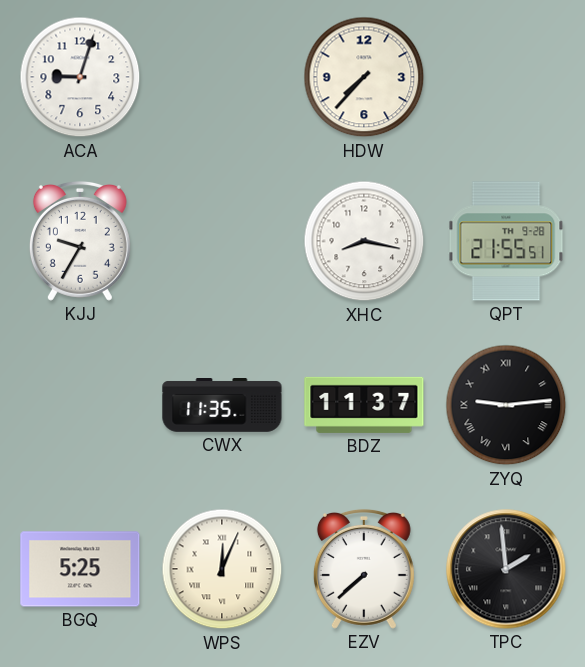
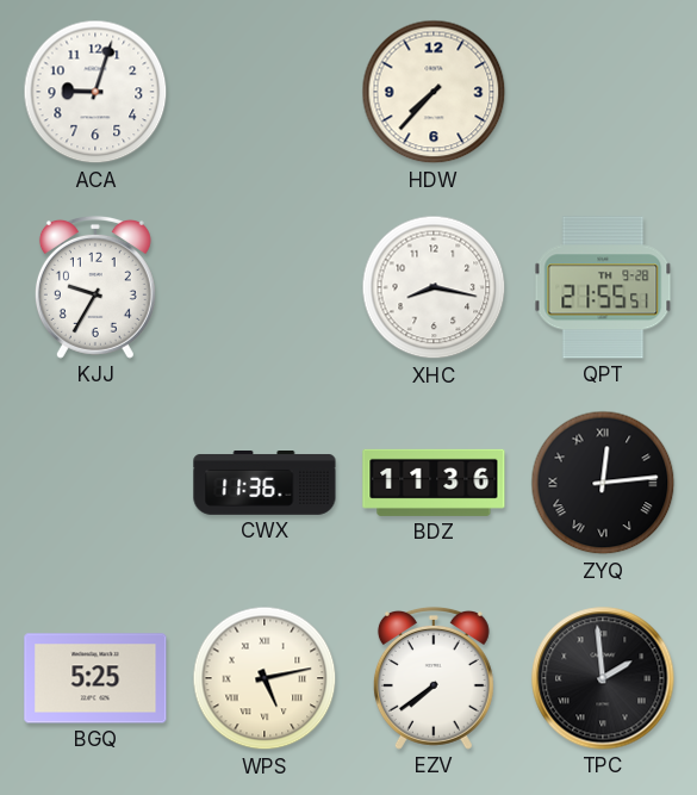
CWX: 11:35 -> 11:36
BDZ: 11:37 -> 11:36
ZYQ: 9:14 -> 12:14
WPS: 12:04 -> 5:13
EZV: 7:38 -> 7:39
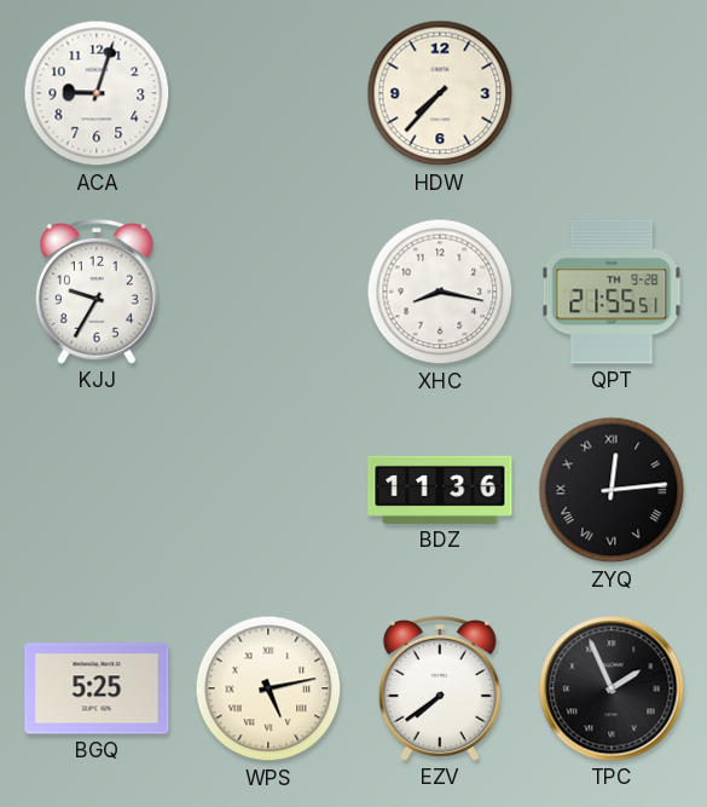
CWX: 11:36 -> none
TPC: 1:59 -> 1:56
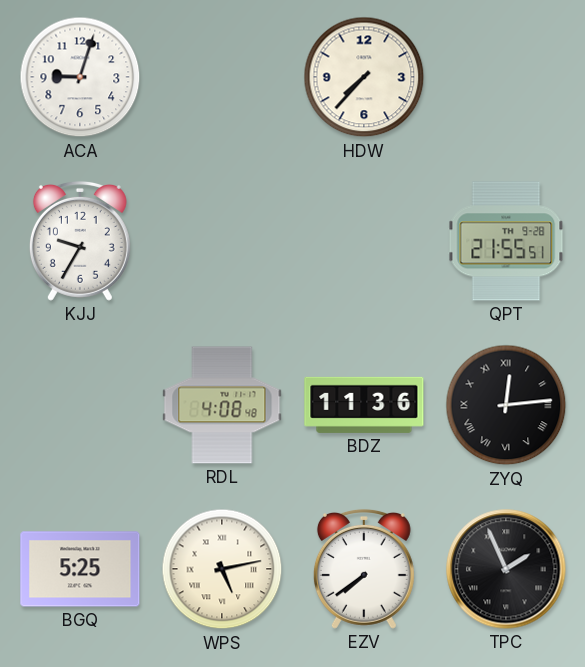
XHC: 8:17 -> none
RDL: none -> 4:08
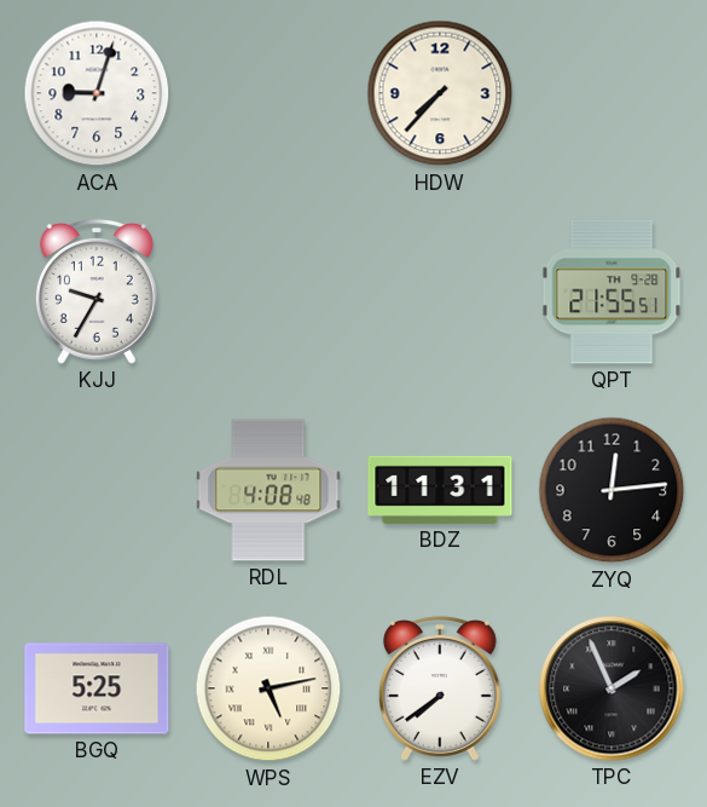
BDZ: 11:36 -> 11:31
ZYQ numerals: Roman -> Arabic
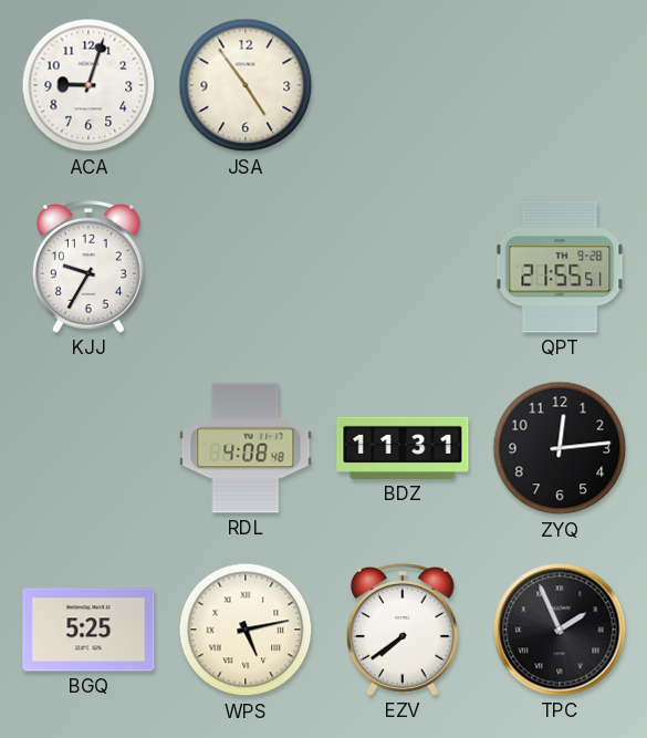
JSA: none -> 4:54
HDW: 7:37 -> none
